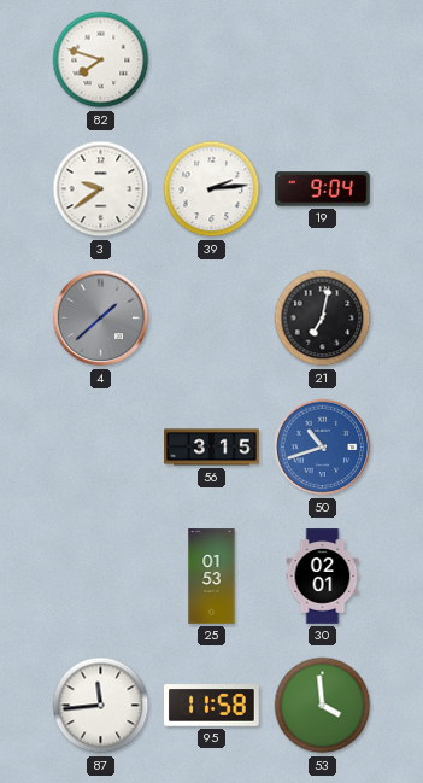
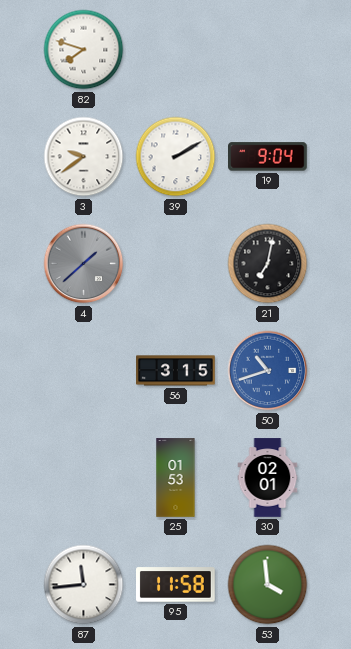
39: 2:14 -> 2:10
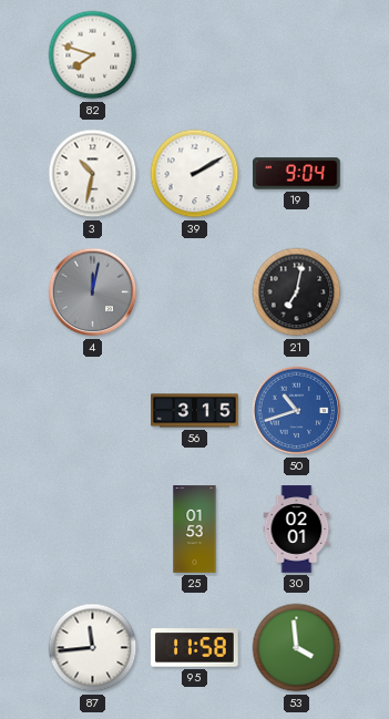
3: 9:39 -> 10:32
4: 1:38 -> 12:02
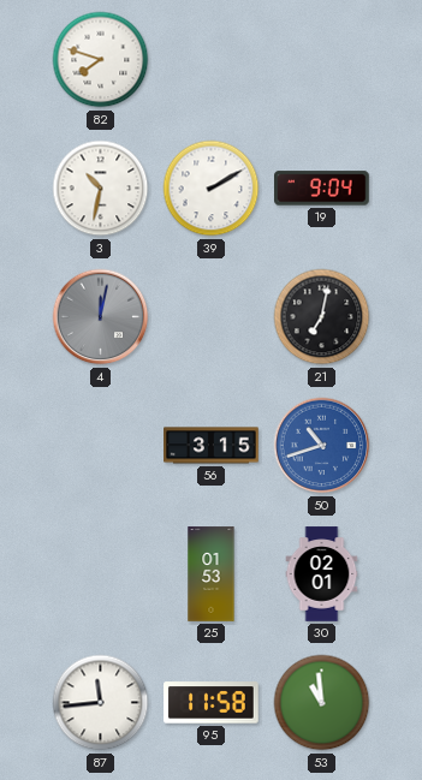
53: 3:59 -> 10:59
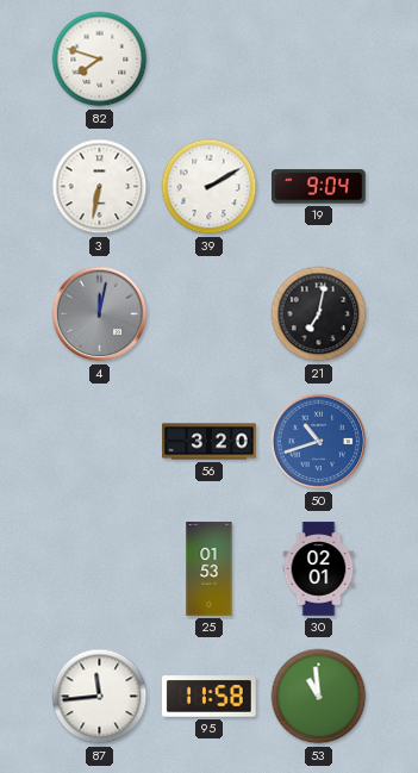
3: 10:32 -> 6:32
56: 3:15 -> 3:20
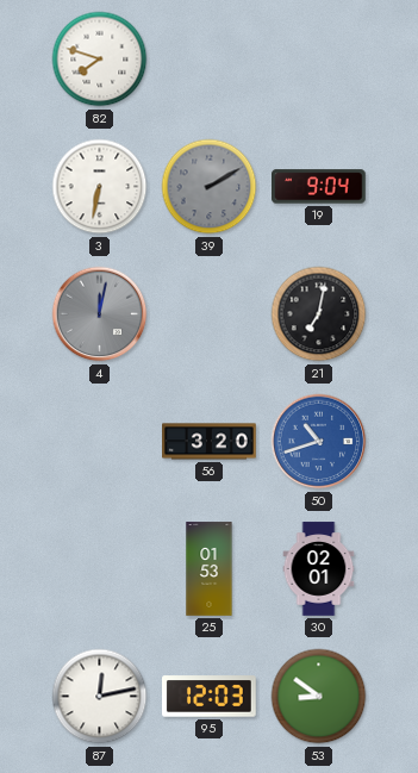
39 dial: white -> grey
87: 11:44 -> 12:13
95: 11:58 -> 12:03
53: 10:59 -> 8:51
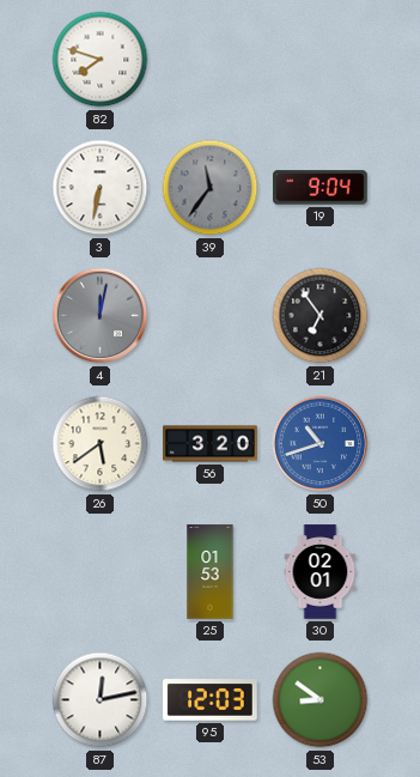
39: 2:10 -> 11:36
21: 7:02 -> 6:54
26: none -> 5:39
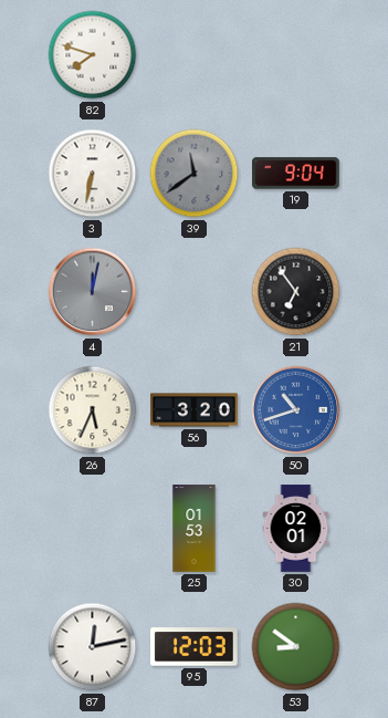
39: 11:36 -> 11:39
26: 5:39 -> 5:34
